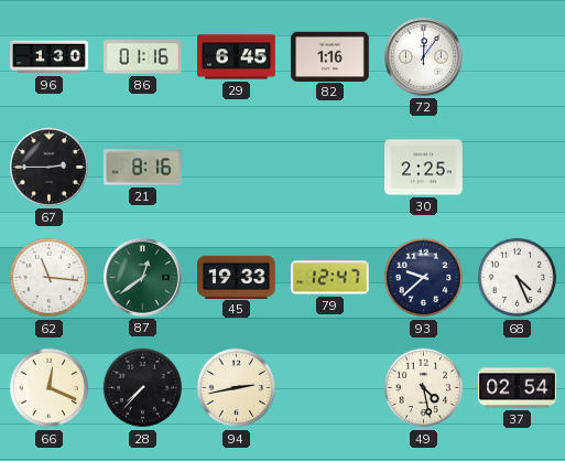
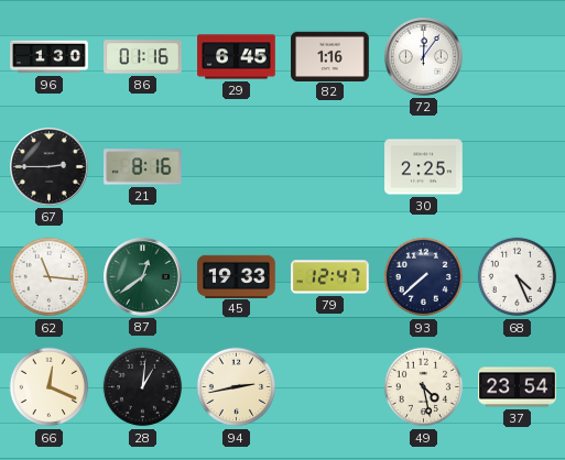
93: 9:38 -> 7:38
28: 7:37 -> 1:01
37: 02:54 -> 23:54
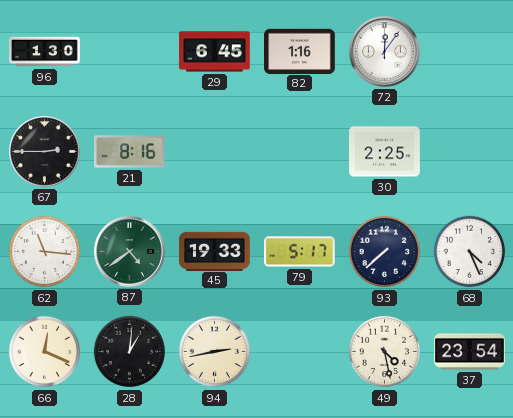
86: 01:16 -> none
87: 12:39 -> 4:39
79: 12:47 -> 5:17
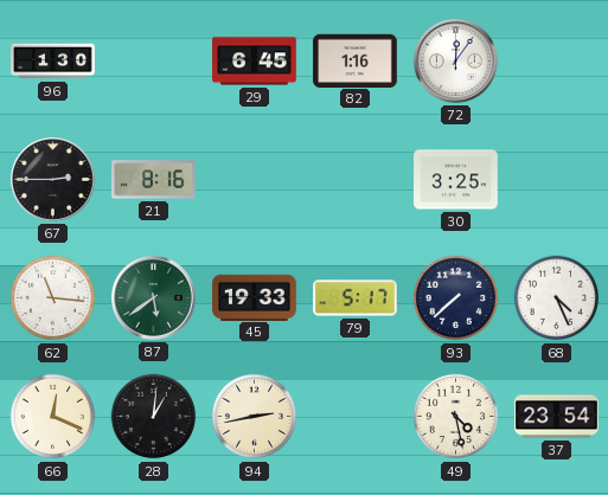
30: 2:25 -> 3:25
87: 4:39 -> 5:39
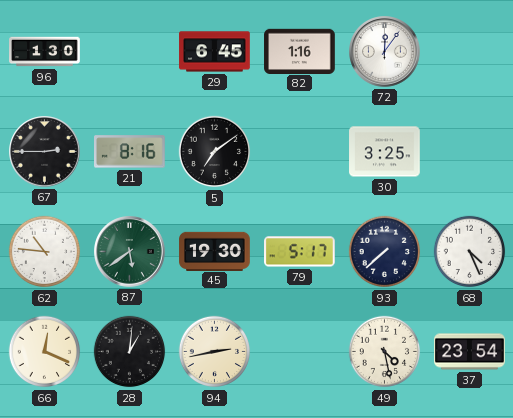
5: none -> 7:09
62: 11:16 -> 10:46
45: 19:33 -> 19:30
